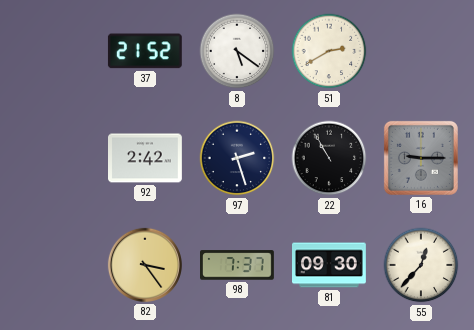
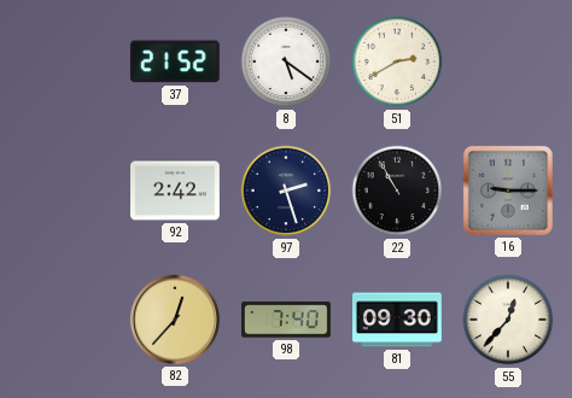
82: 3:24 -> 12:37
98: 7:37 -> 7:40
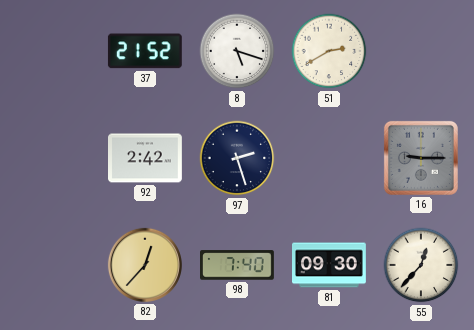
8: 5:21 -> 5:18
22: 10:55 -> none
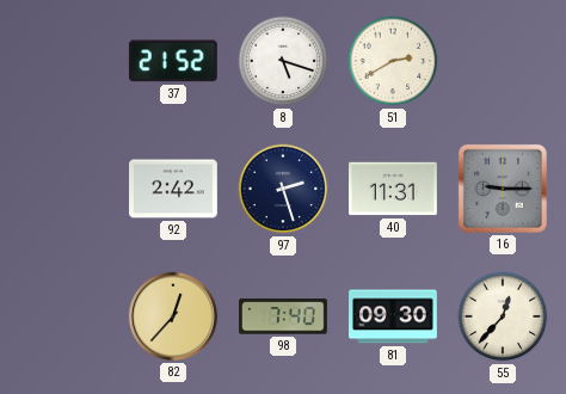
40: none -> 11:31
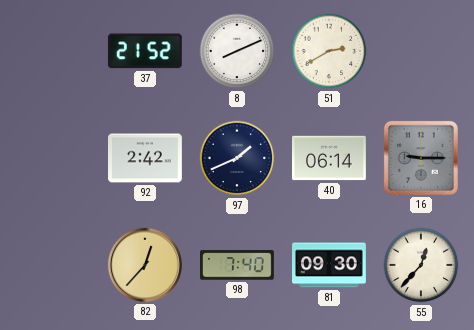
8: 5:18 -> 8:11
97: 2:27 -> 1:41
40: 11:31 -> 06:14
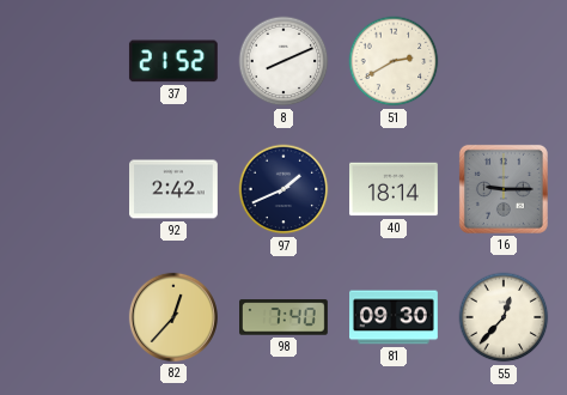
40: 06:14 -> 18:14
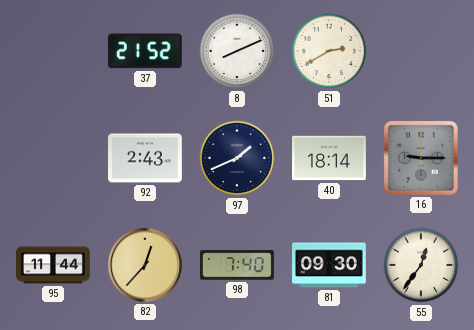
92: 2:42 -> 2:43
95: none -> 11:44
55: 12:37 -> 12:36
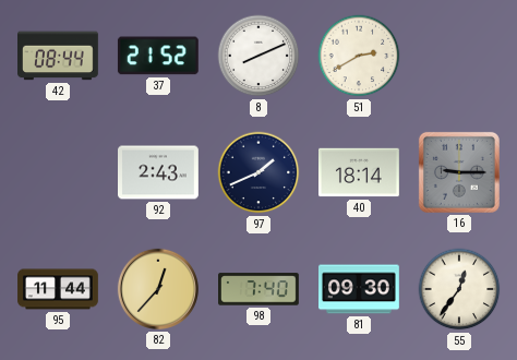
42: none -> 08:44
